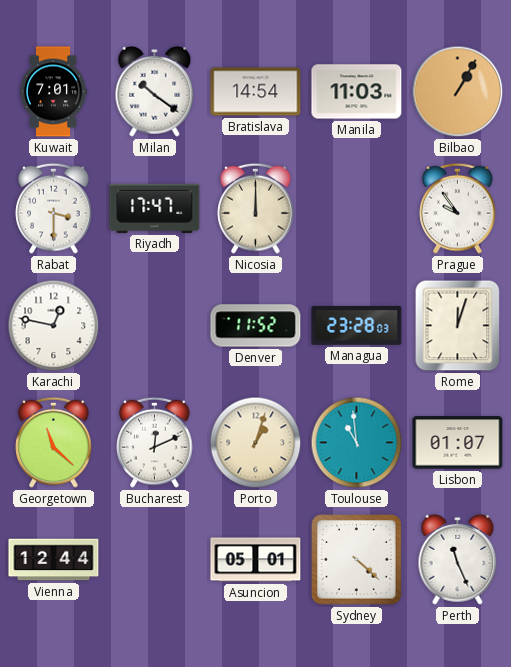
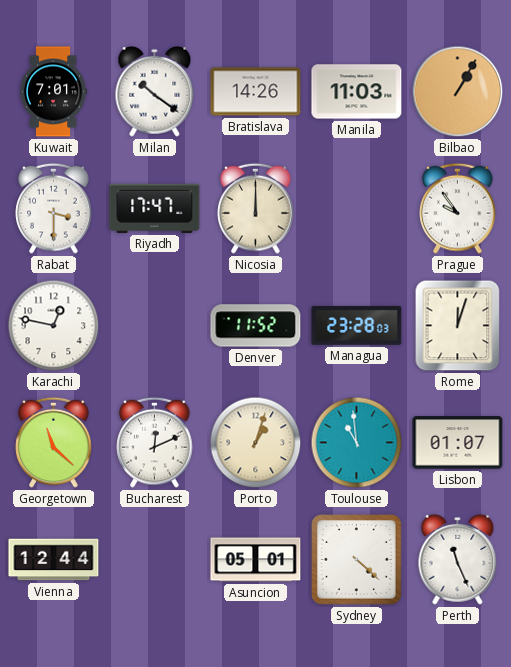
Bratislava: 14:54 -> 14:26
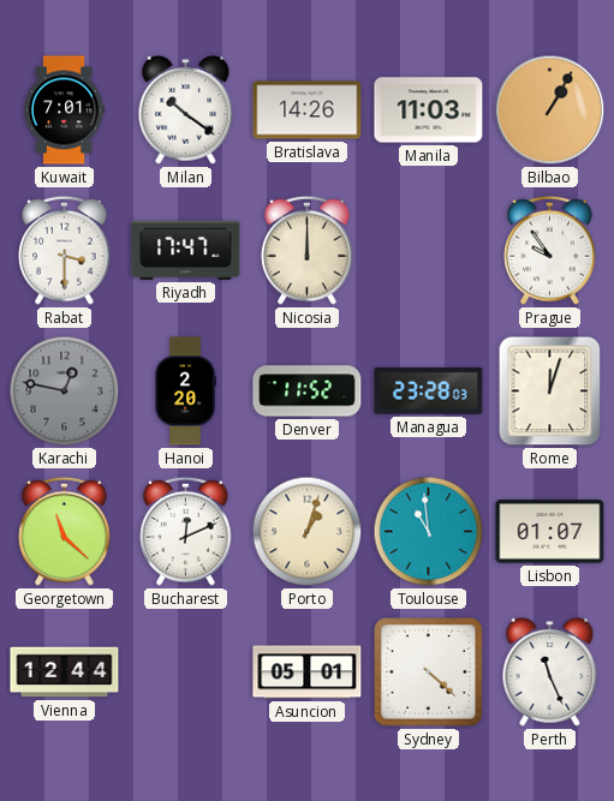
Karachi dial: white -> grey
Hanoi: none -> 2:20
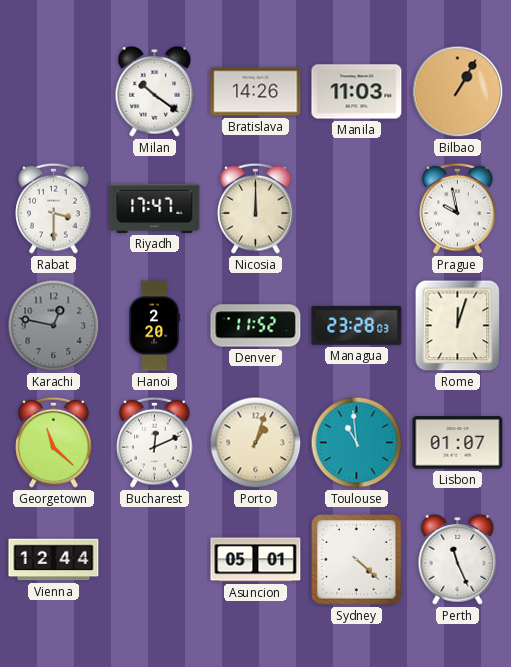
Kuwait: 7:01 -> none
Prague: 9:54 -> 9:58
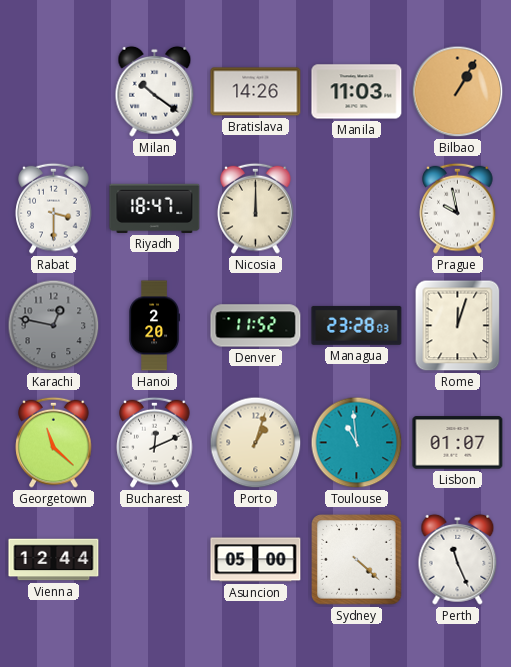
Riyadh: 17:47 -> 18:47
Asuncion: 05:01 -> 05:00
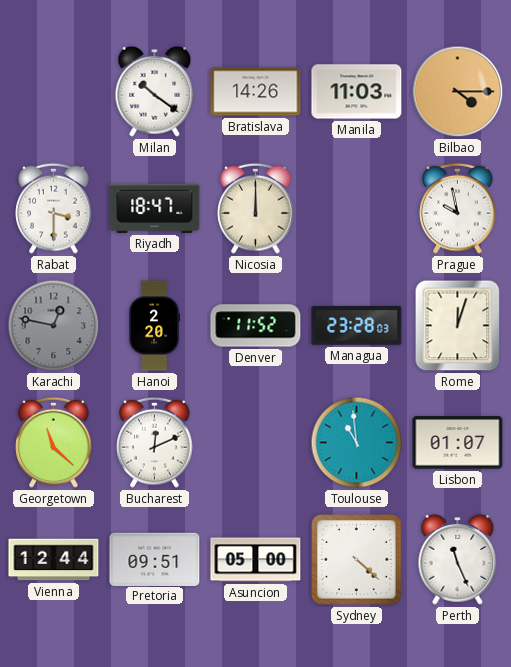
Bilbao: 1:05 -> 4:15
Porto: 1:03 -> none
Pretoria: none -> 09:51
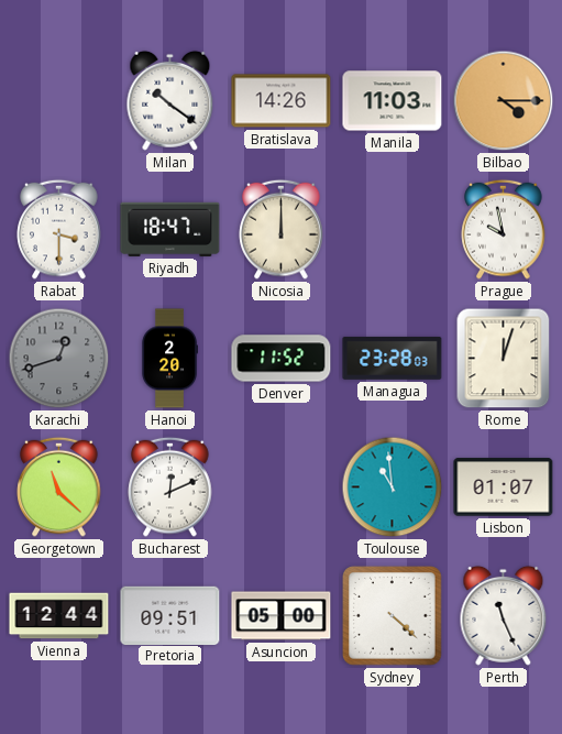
Karachi: 12:47 -> 12:42
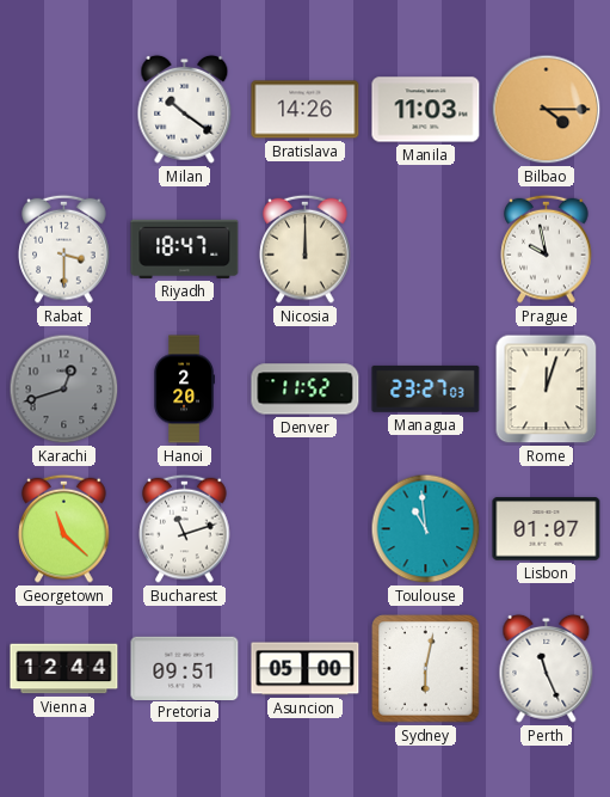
Managua: 23:28 -> 23:27
Bucharest: 12:11 -> 11:12
Sydney: 4:22 -> 6:02
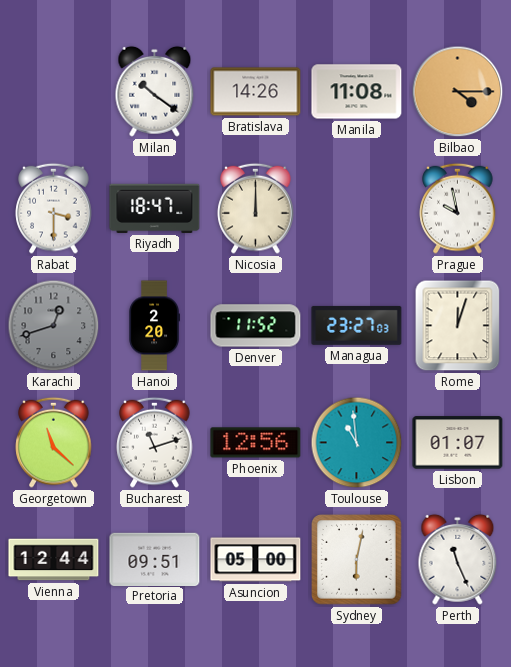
Manila: 11:03 -> 11:08
Phoenix: none -> 12:56
